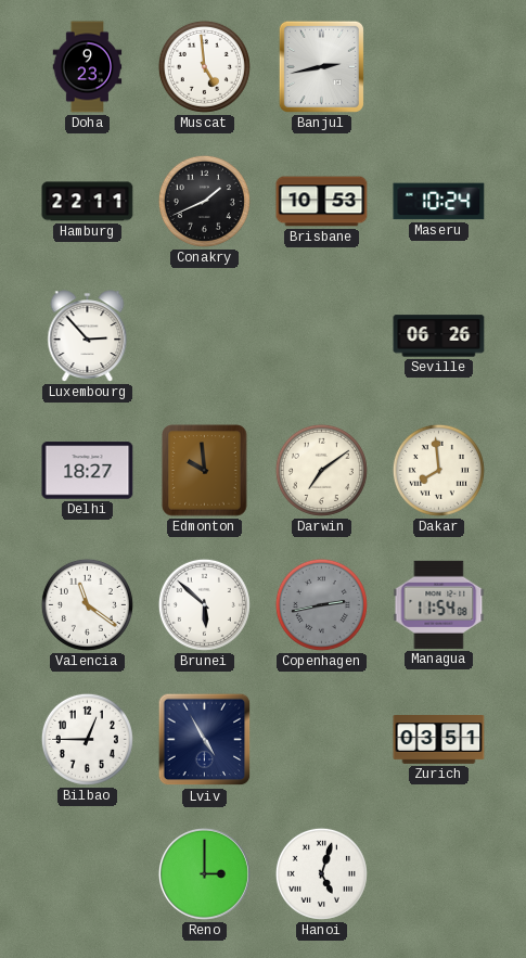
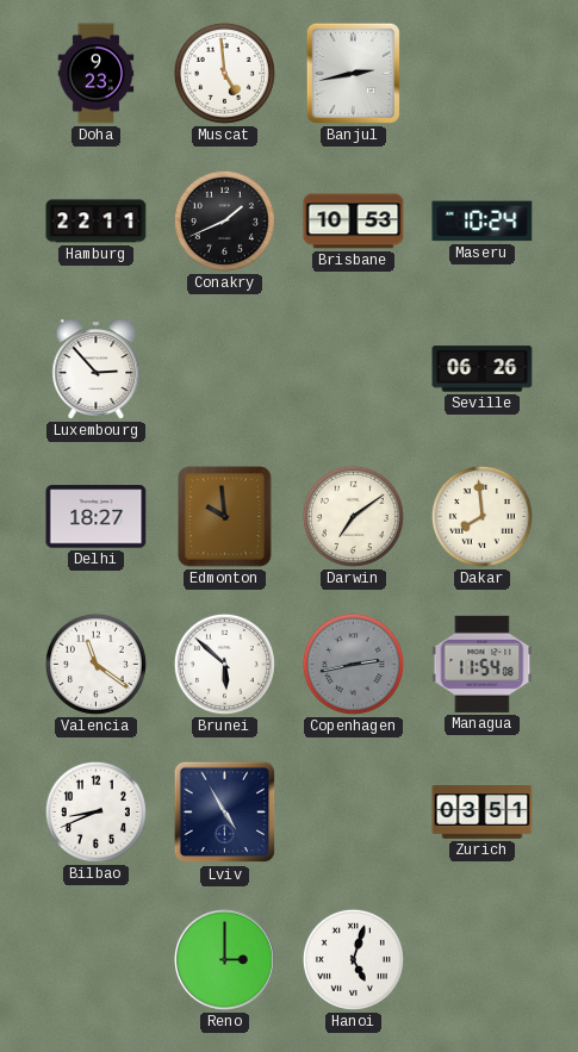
Bilbao: 12:45 -> 8:41
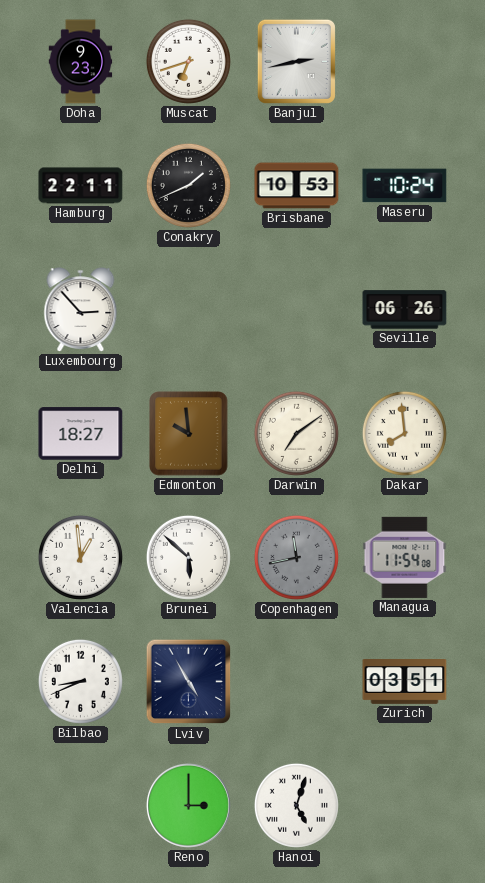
Muscat: 4:59 -> 6:42
Valencia: 11:21 -> 12:59
Copenhagen: 2:43 -> 11:43
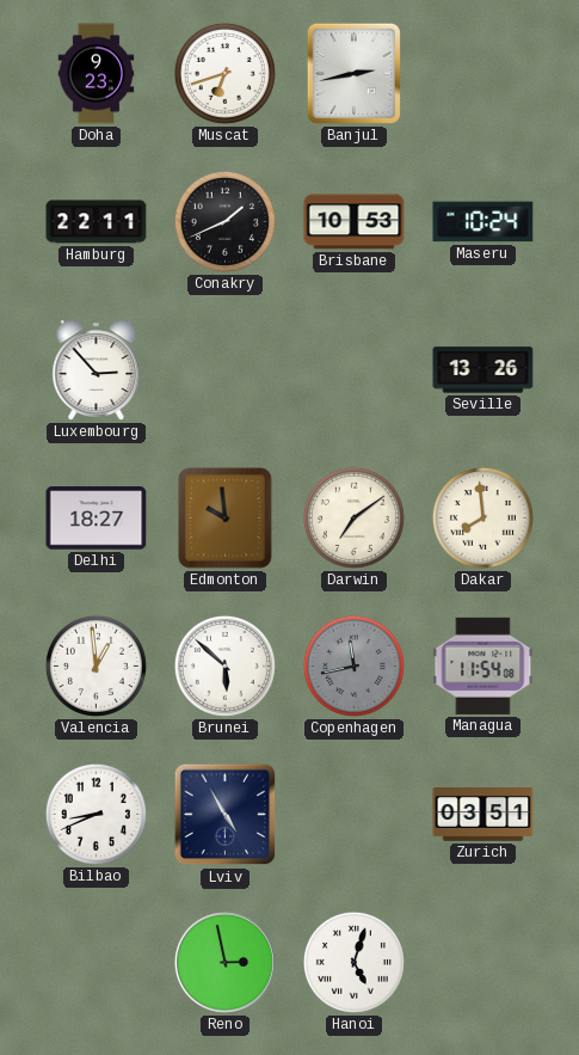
Seville: 06:26 -> 13:26
Reno: 3:00 -> 2:58
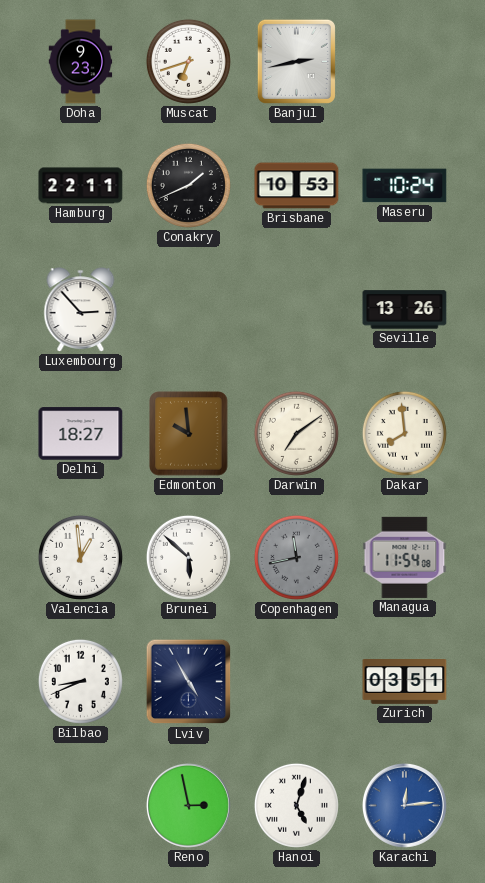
Karachi: none -> 12:14
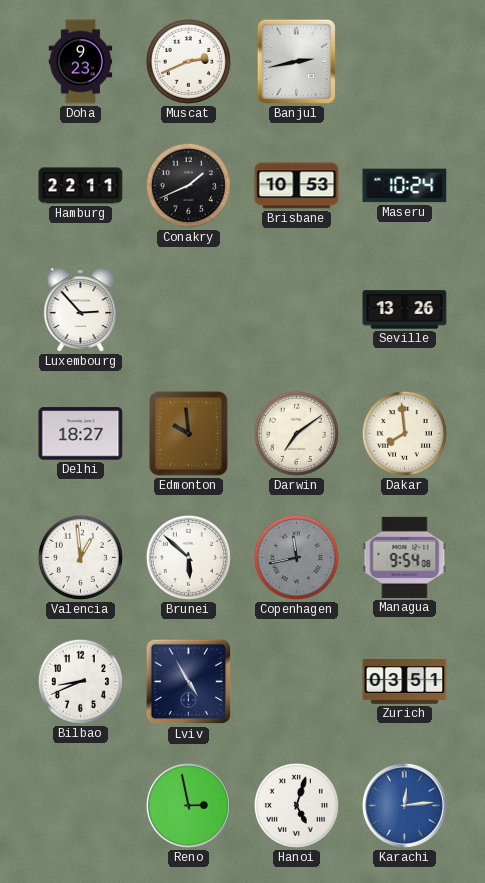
Muscat: 6:42 -> 2:41
Managua: 11:54 -> 9:54
